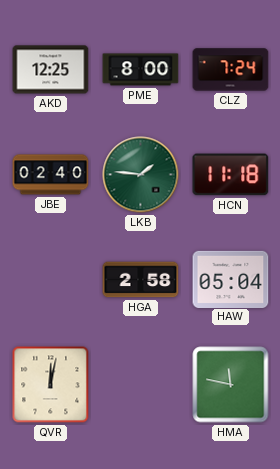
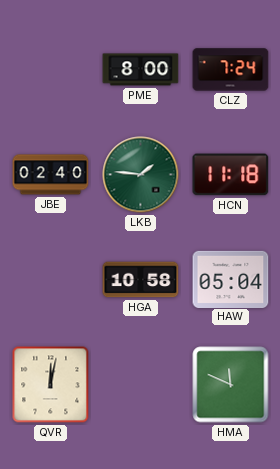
AKD: 12:25 -> none
HGA: 2:58 -> 10:58
HMA: 11:47 -> 11:49
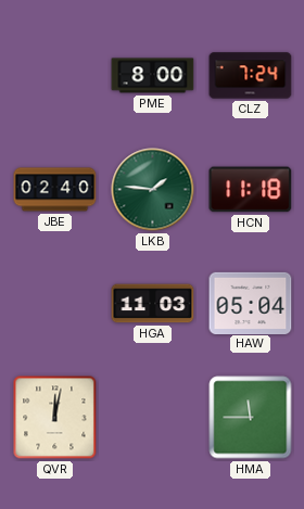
HGA: 10:58 -> 11:03
HMA: 11:49 -> 11:45
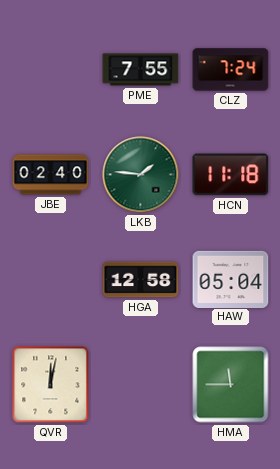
PME: 8:00 -> 7:55
HGA: 11:03 -> 12:58
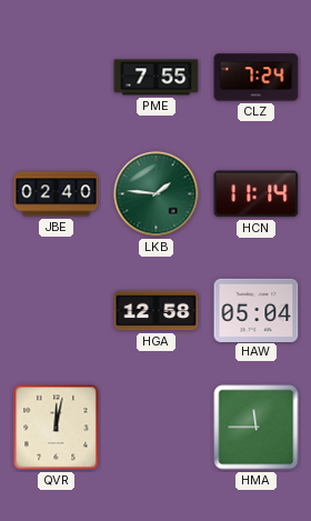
HCN: 11:18 -> 11:14
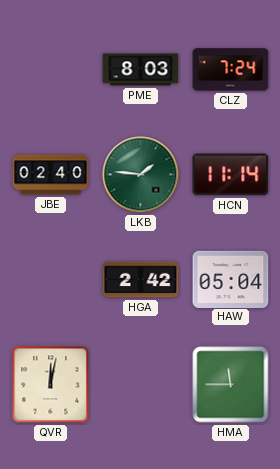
PME: 7:55 -> 8:03
HGA: 12:58 -> 2:42
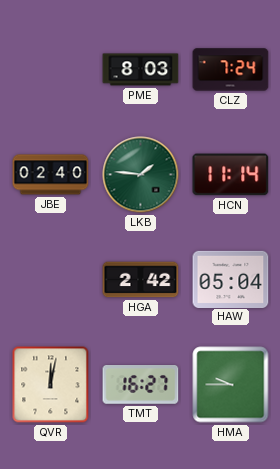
TMT: none -> 16:27
HMA: 11:45 -> 9:45
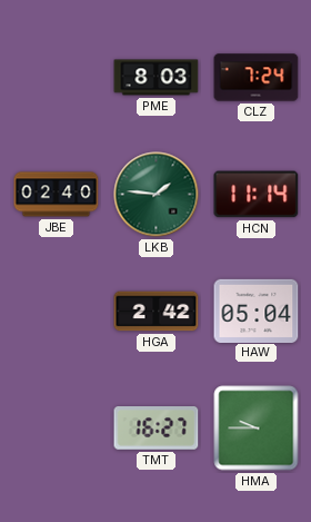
QVR: 12:02 -> none
